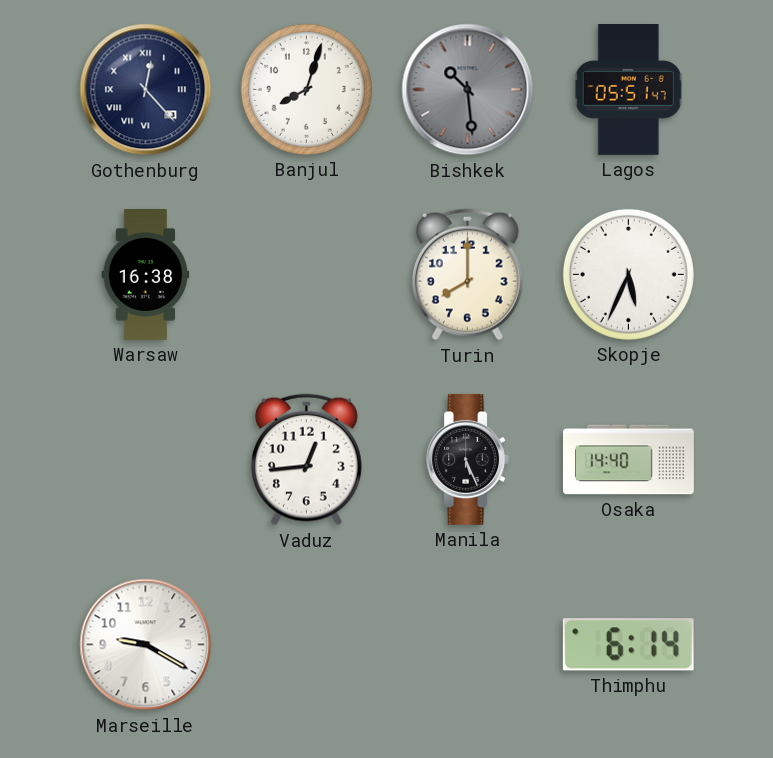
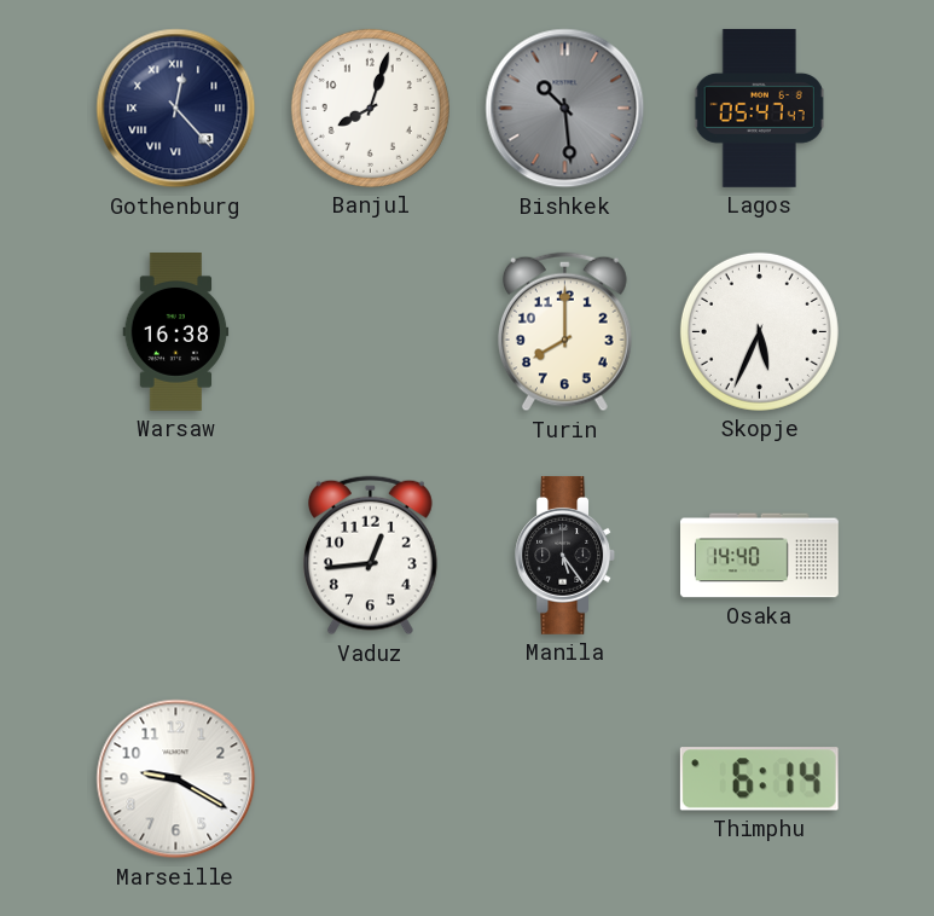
Lagos: 05:51 -> 05:47
Manila: 5:26 -> 5:24
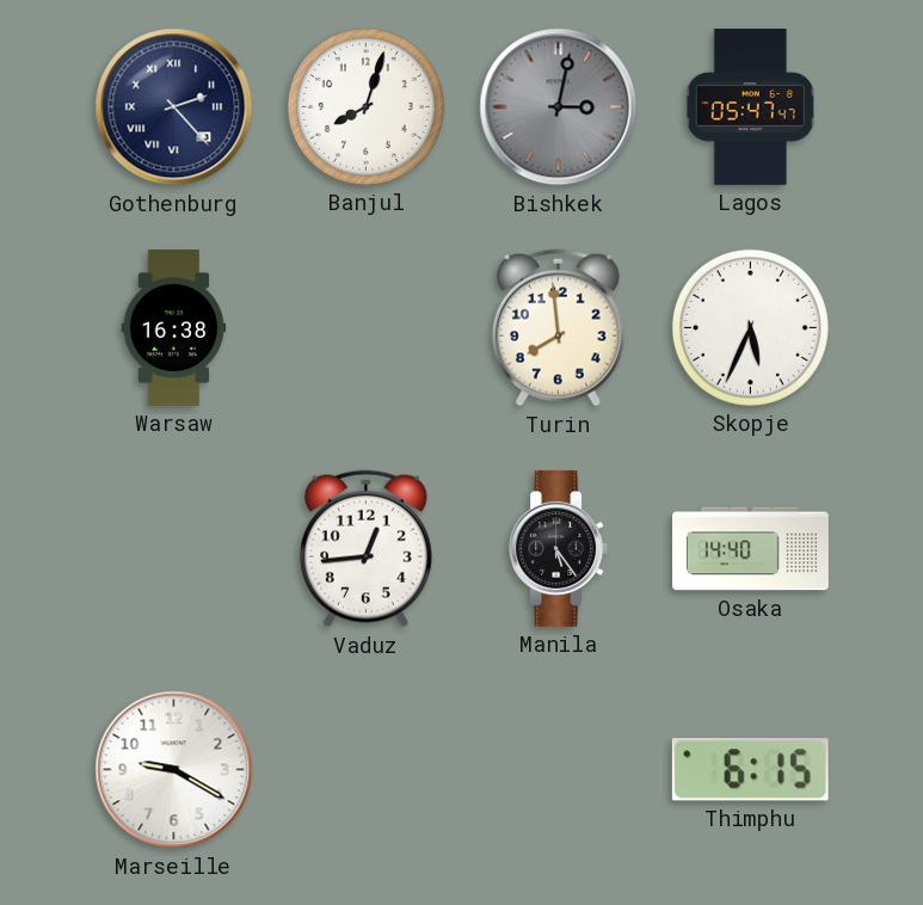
Gothenburg: 12:23 -> 2:23
Bishkek: 10:29 -> 3:02
Turin: 8:00 -> 7:59
Thimphu: 6:14 -> 6:15
